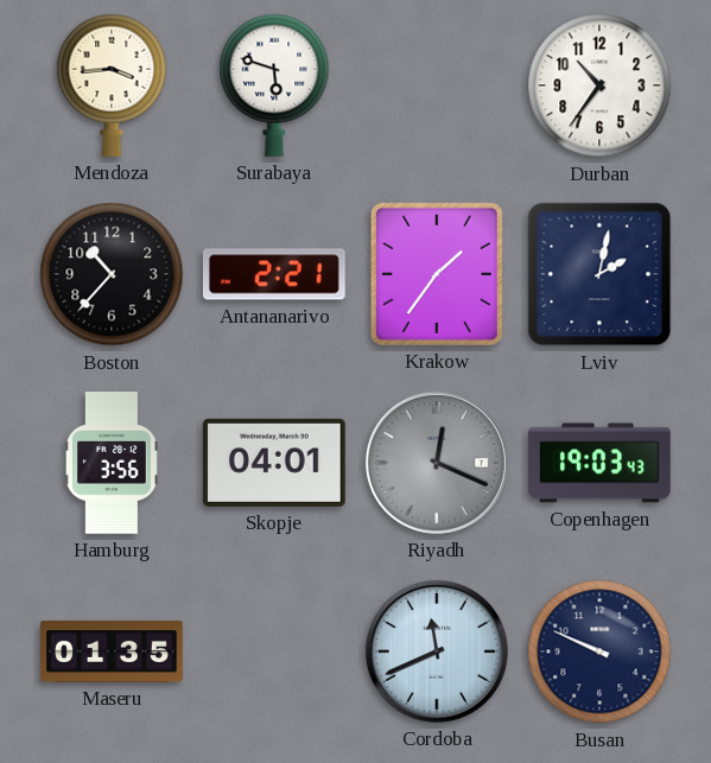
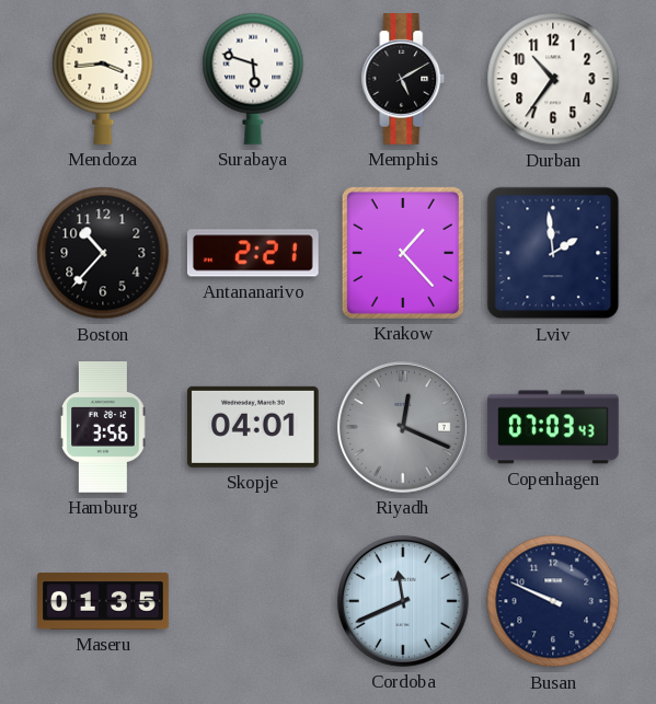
Memphis: none -> 5:10
Krakow: 1:36 -> 1:23
Lviv: 2:02 -> 1:59
Copenhagen: 19:03 -> 07:03
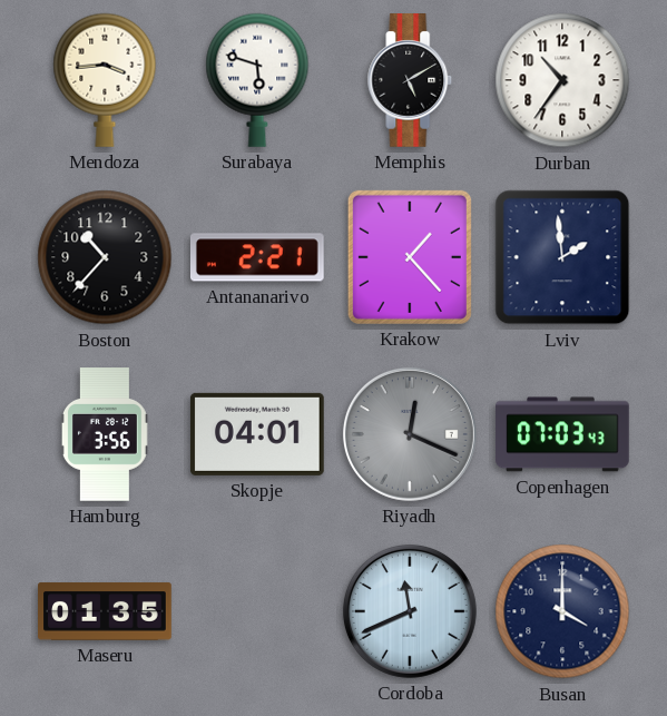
Busan: 9:49 -> 4:00
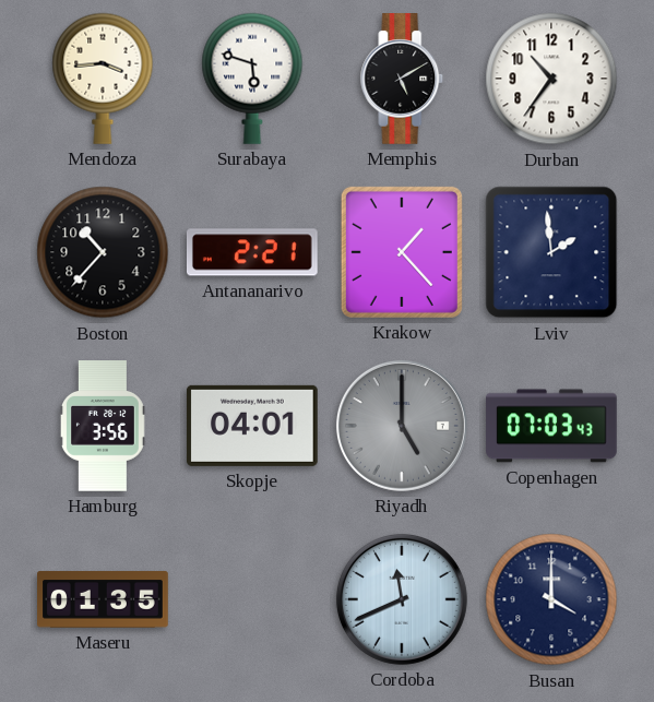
Riyadh: 12:19 -> 5:00
